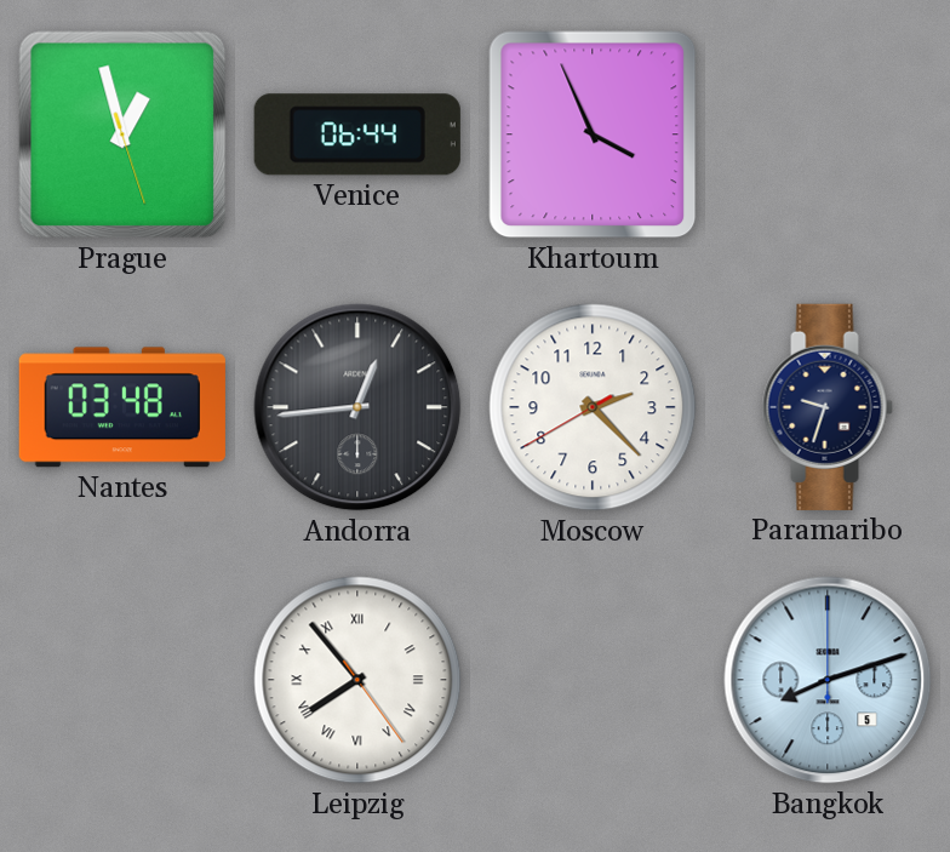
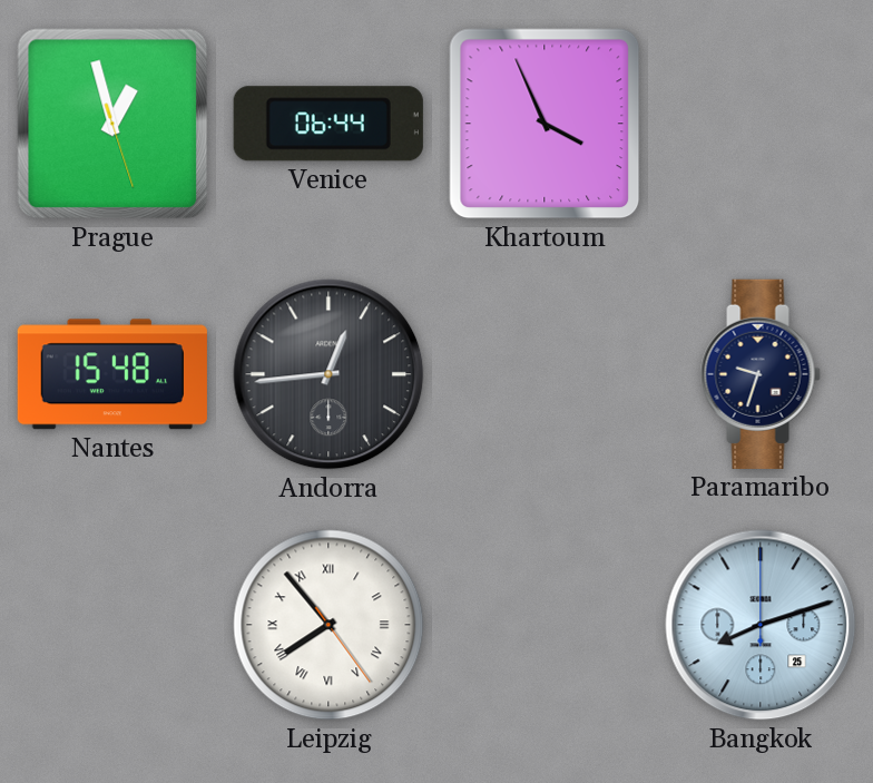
Nantes: 03:48 -> 15:48
Moscow: 2:22 -> none
Bangkok date: 5 -> 25
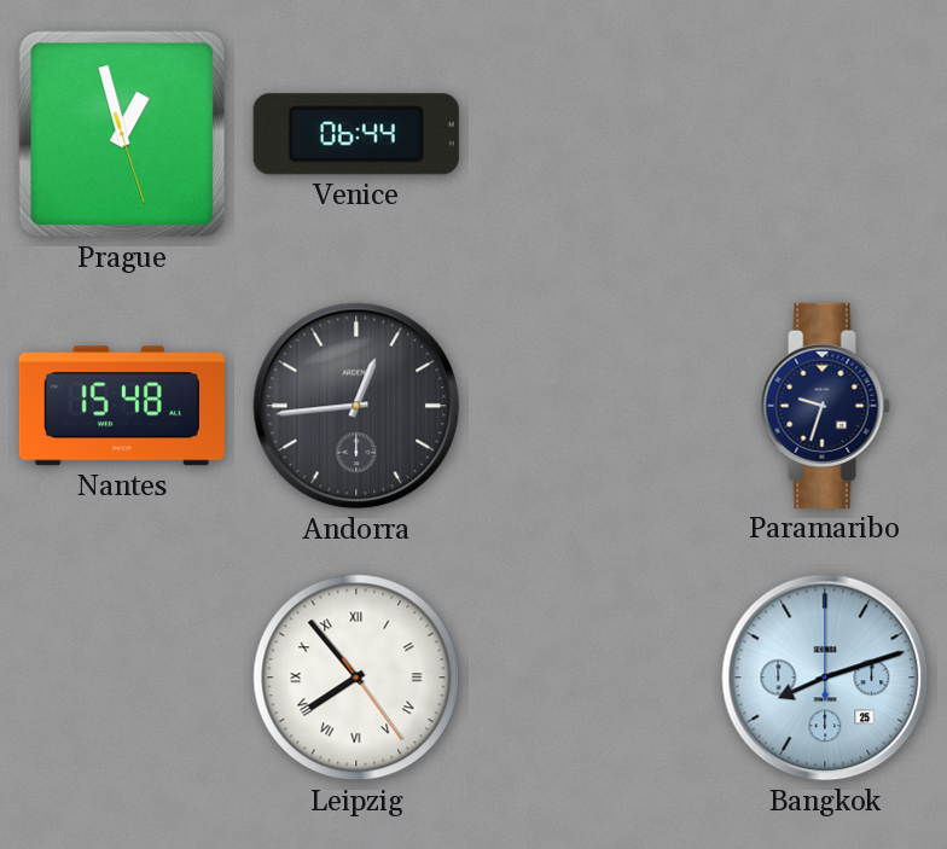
Khartoum: 3:56 -> none
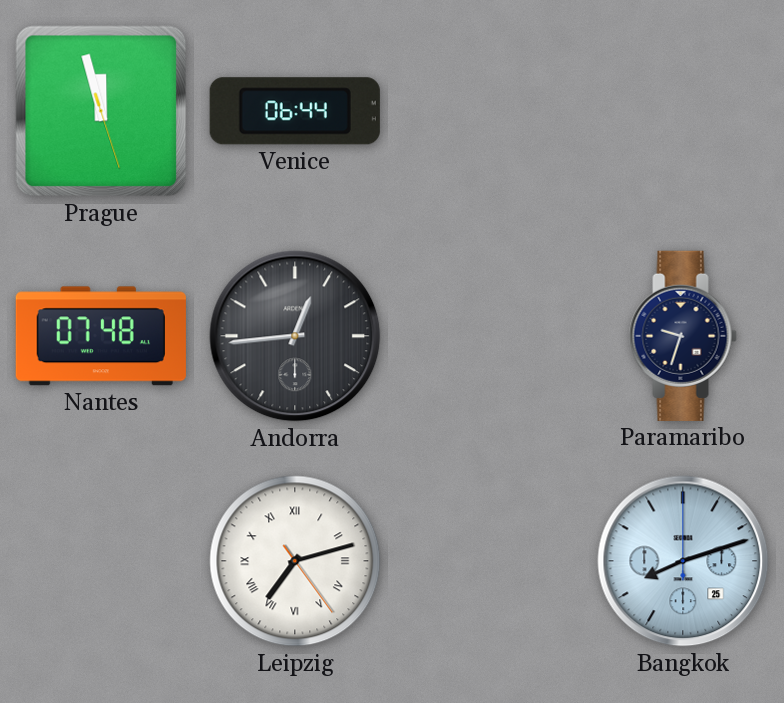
Prague: 12:57 -> 11:57
Nantes: 15:48 -> 07:48
Leipzig: 7:53 -> 7:12
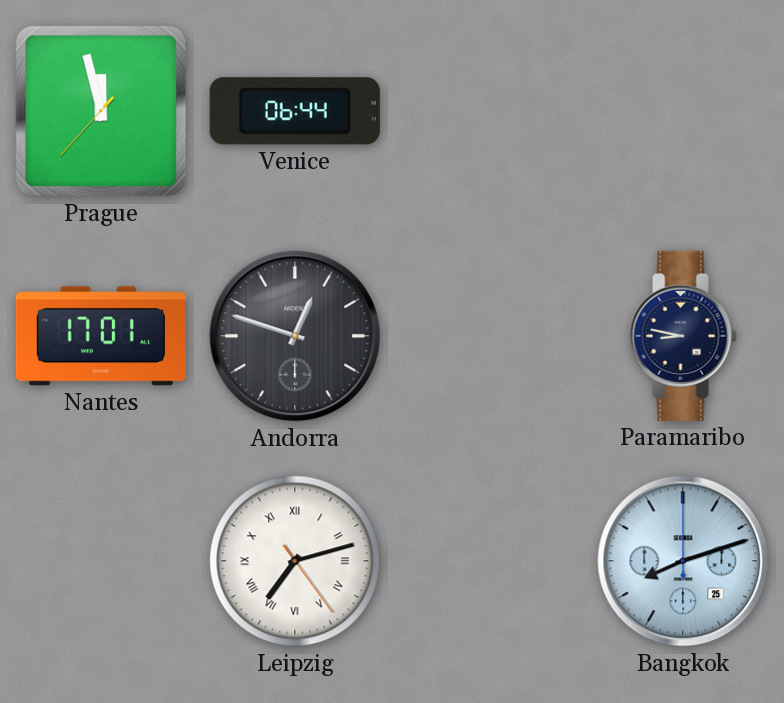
Prague: 11:57:27 -> 11:57:37
Nantes: 07:48 -> 17:01
Andorra: 12:44 -> 12:48
Paramaribo: 9:33 -> 8:47
